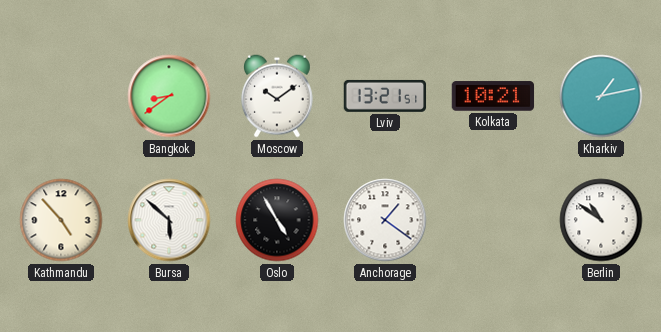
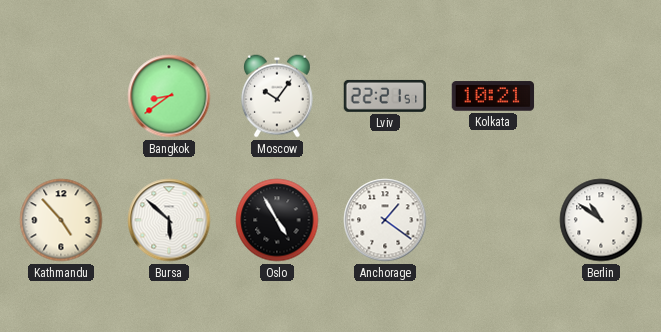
Moscow: 10:09 -> 10:06
Lviv: 13:21 -> 22:21
Kharkiv: 1:13 -> none
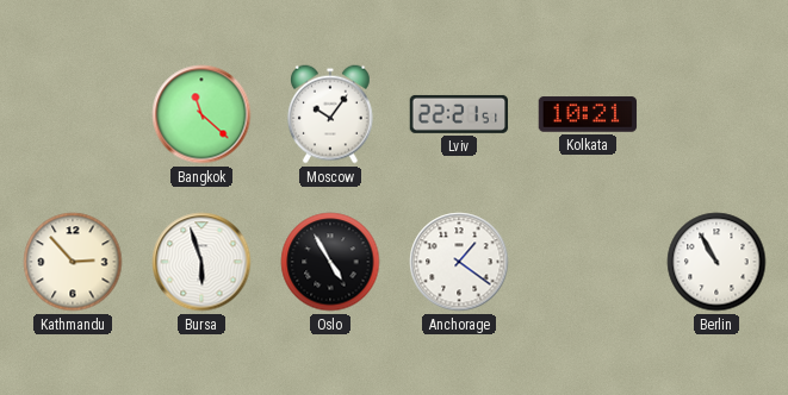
Bangkok: 8:39 -> 11:22
Kathmandu: 4:53 -> 2:53
Bursa: 5:52 -> 5:57
Berlin: 10:51 -> 10:55
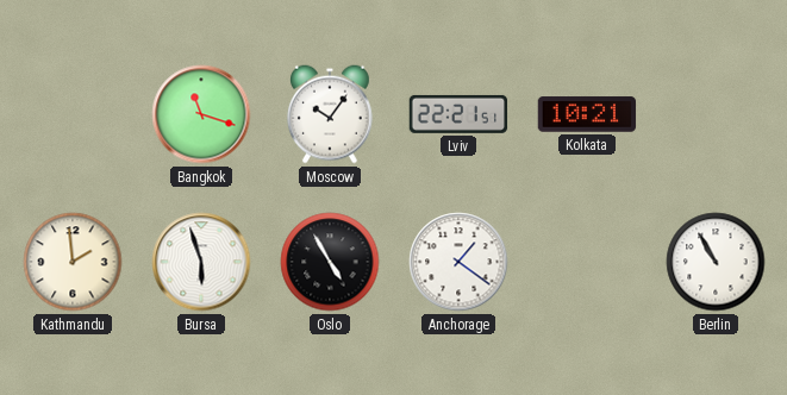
Bangkok: 11:22 -> 11:18
Kathmandu: 2:53 -> 1:59
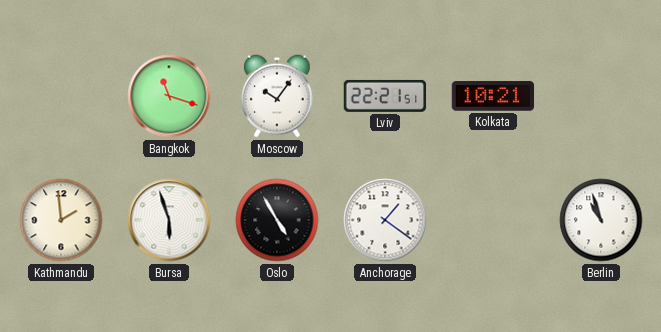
Berlin: 10:55 -> 10:57
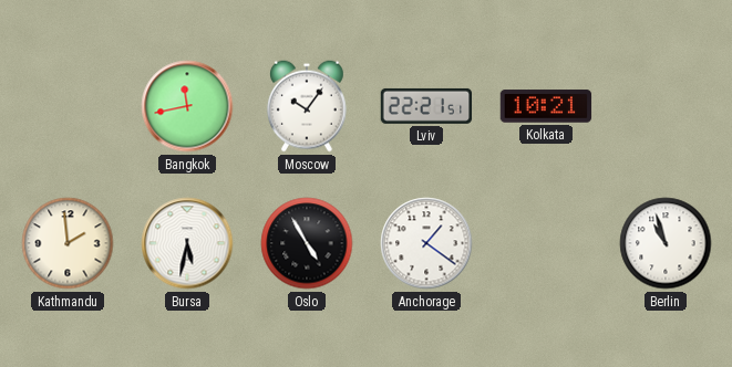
Bangkok: 11:18 -> 11:43
Bursa: 5:57 -> 5:32
